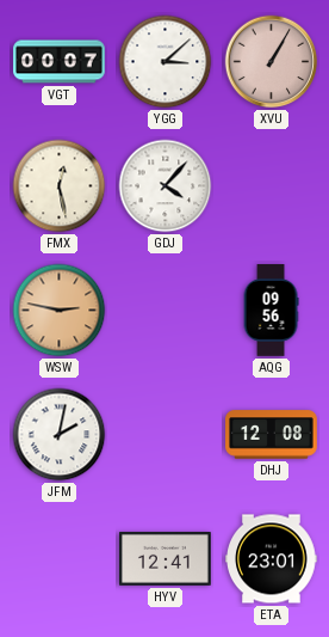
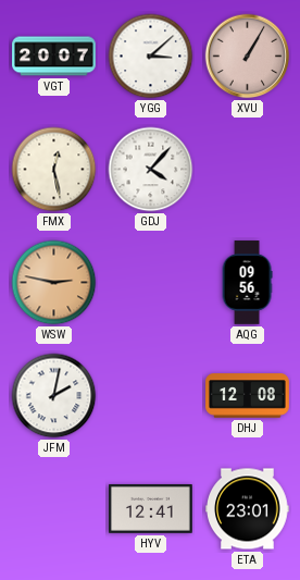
VGT: 00:07 -> 20:07
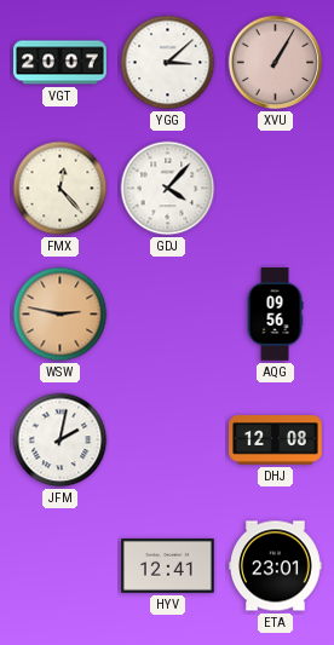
FMX: 12:28 -> 12:23
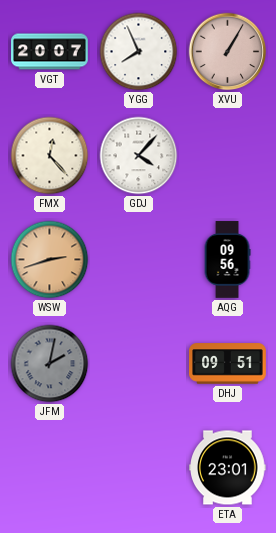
YGG: 3:08 -> 7:56
WSW: 2:47 -> 2:42
JFM dial: white -> grey
DHJ: 12:08 -> 09:51
HYV: 12:41 -> none
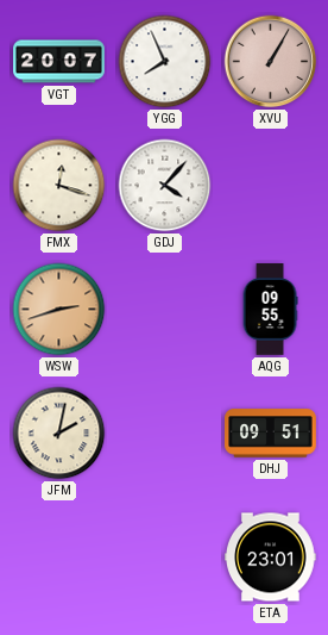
FMX: 12:23 -> 12:18
AQG: 09:56 -> 09:55
JFM dial: grey -> cream
